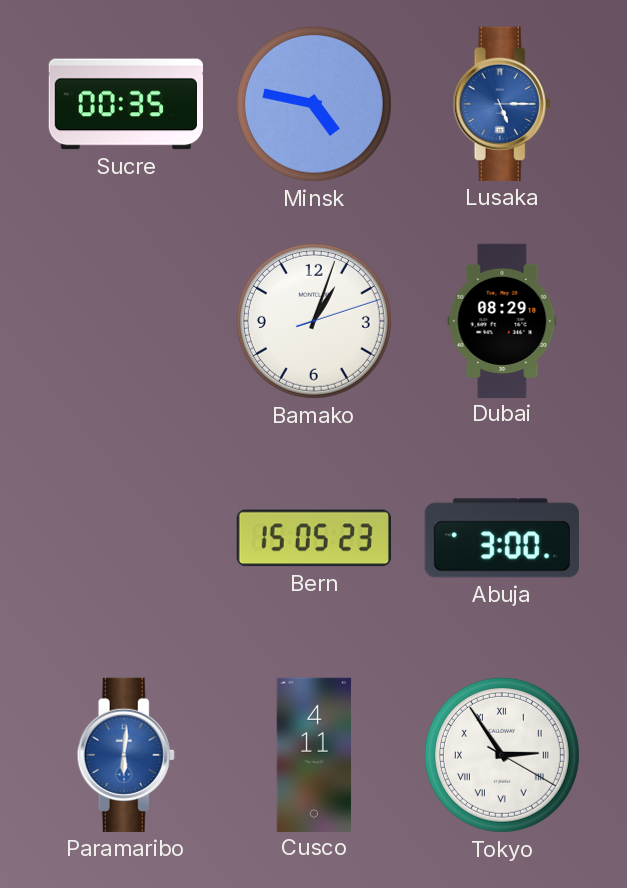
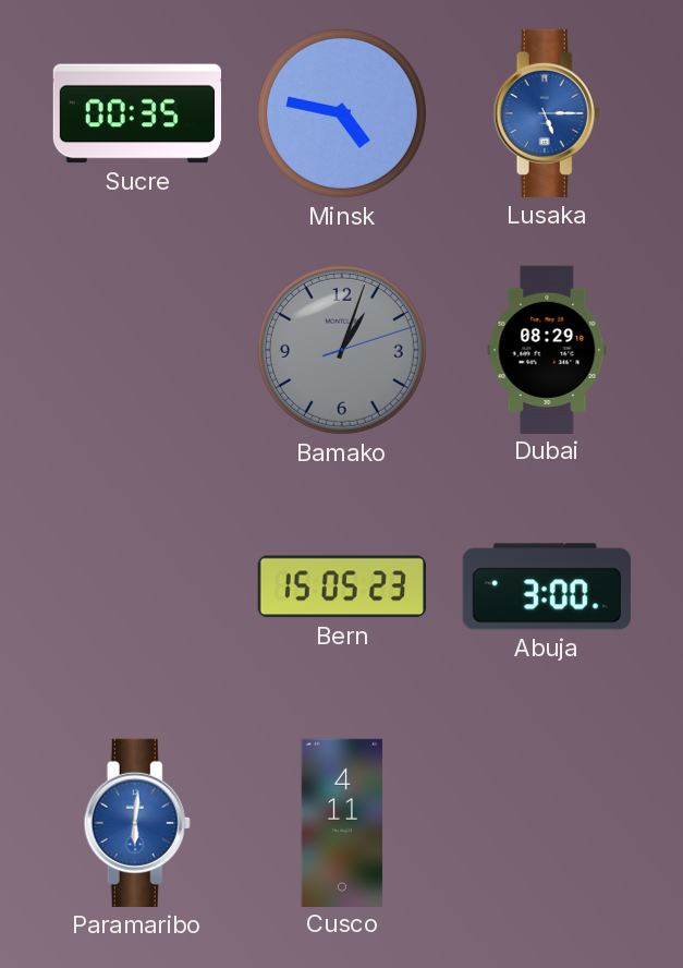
Bamako dial: white -> grey
Tokyo: 2:54 -> none
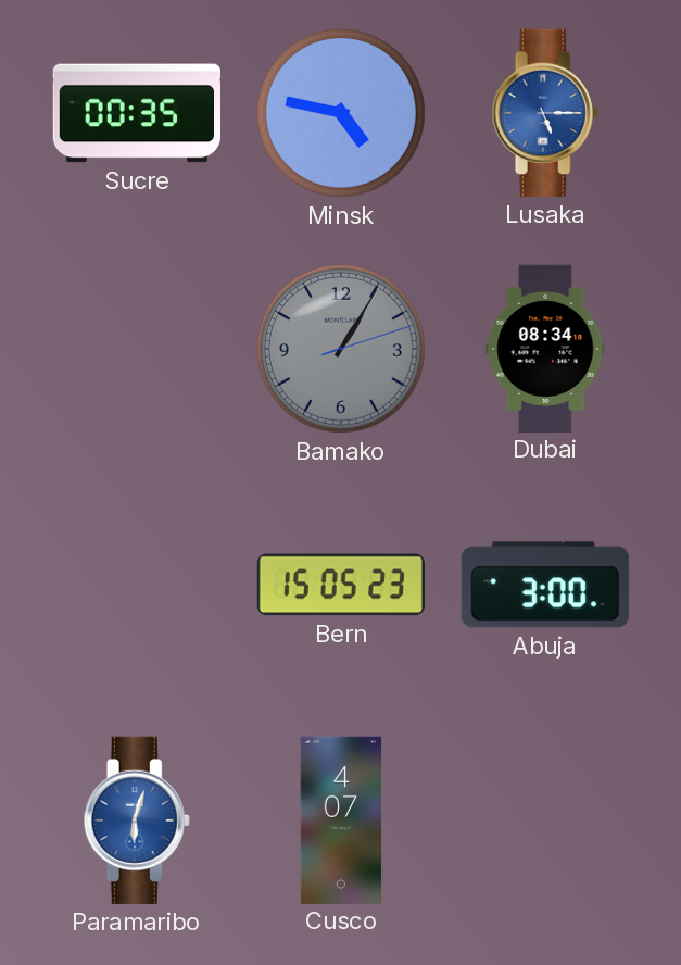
Bamako: 1:03 -> 1:05
Dubai: 08:29 -> 08:34
Paramaribo: 6:01 -> 6:03
Cusco: 4:11 -> 4:07
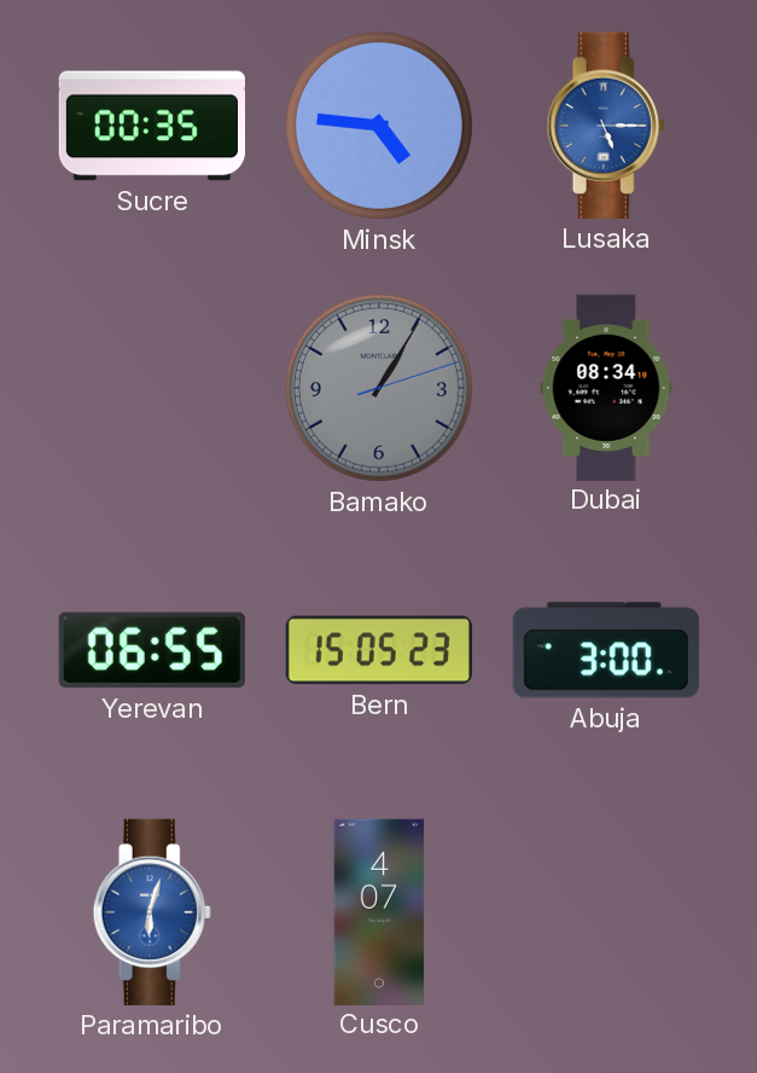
Minsk: 4:47 -> 4:46
Yerevan: none -> 06:55
